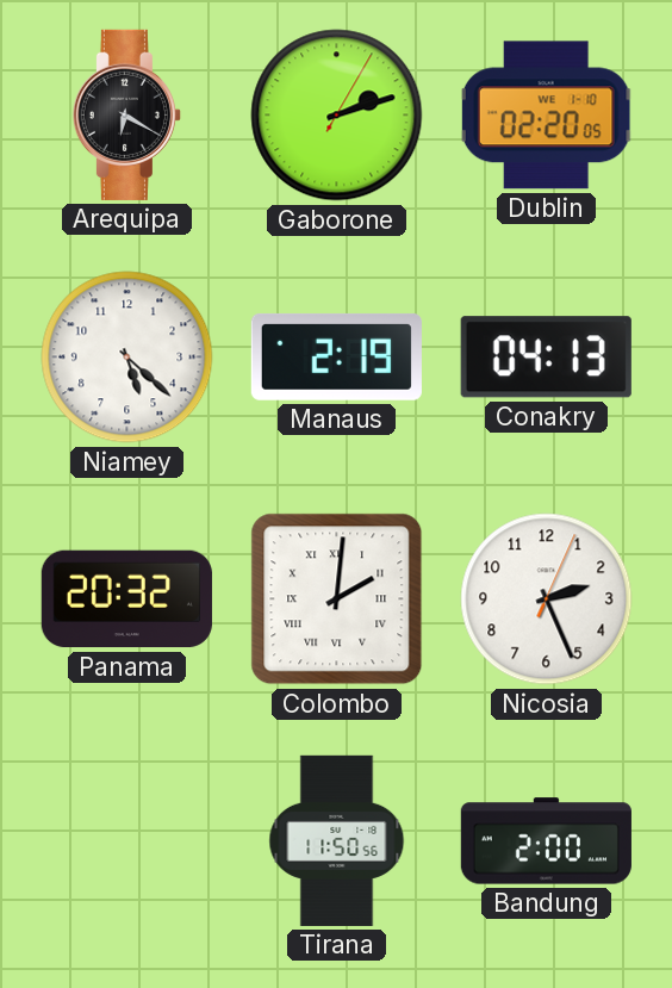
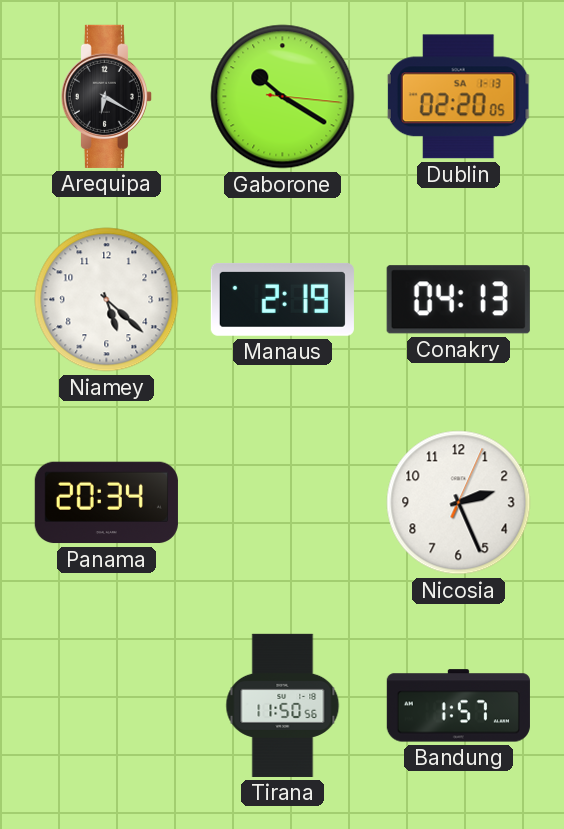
Gaborone: 2:12 -> 10:20
Dublin date: WE 1-10 -> SA 1-13
Panama: 20:32 -> 20:34
Colombo: 2:01 -> none
Bandung: 2:00 -> 1:57
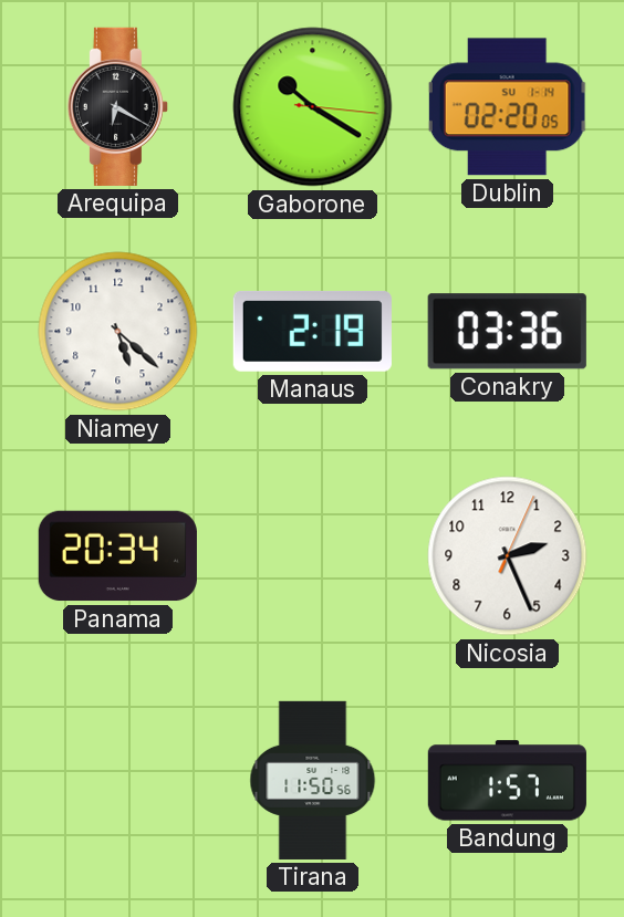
Dublin date: SA 1-13 -> SU 1-14
Conakry: 04:13 -> 03:36
